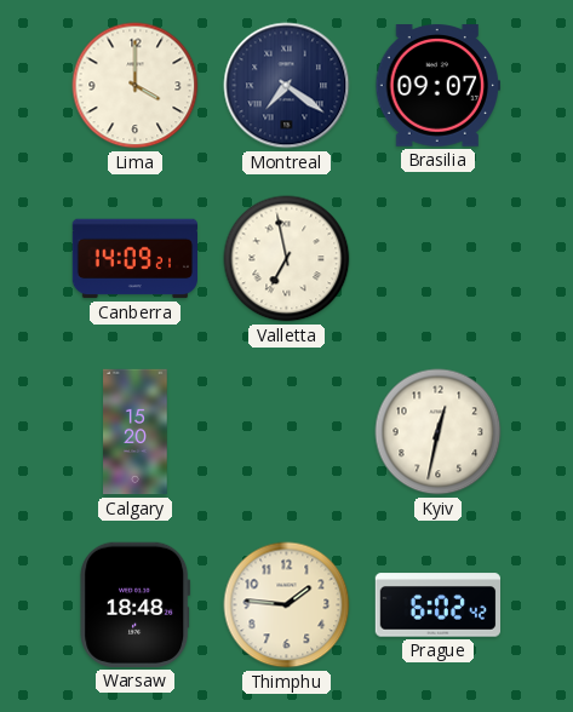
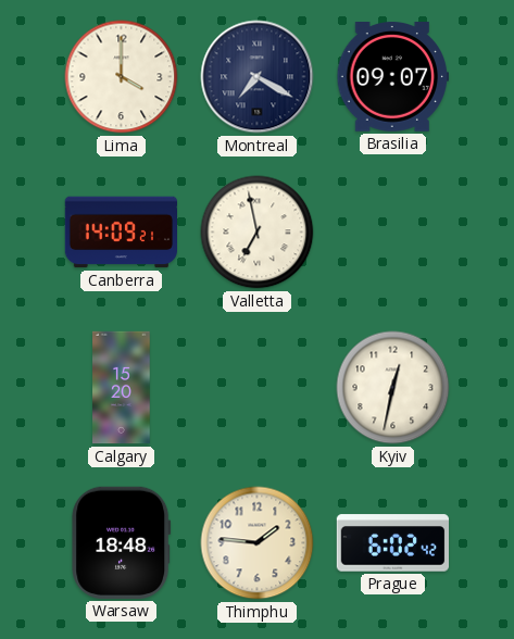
Montreal: 7:21 -> 7:20
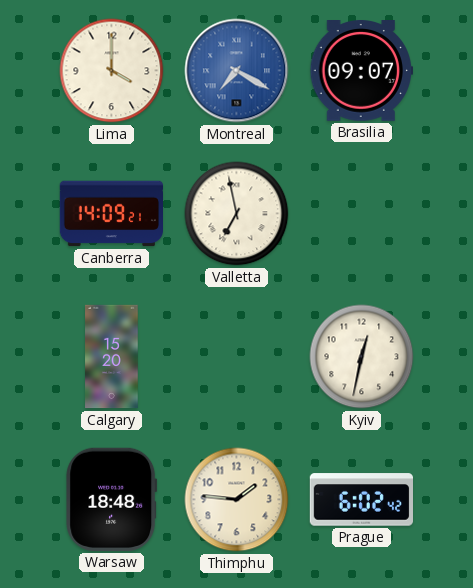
Montreal dial: navy -> blue
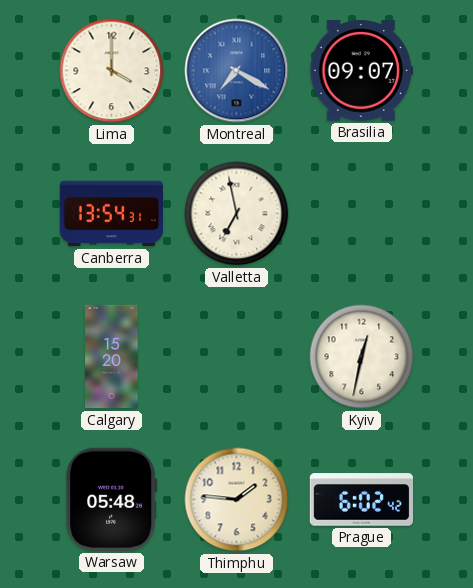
Canberra: 14:09 -> 13:54
Warsaw: 18:48 -> 05:48
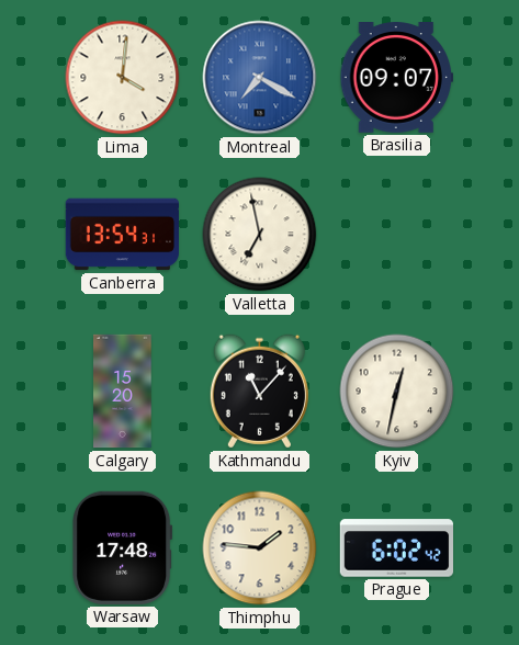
Lima: 4:00 -> 4:01
Kathmandu: none -> 11:07
Warsaw: 05:48 -> 17:48
